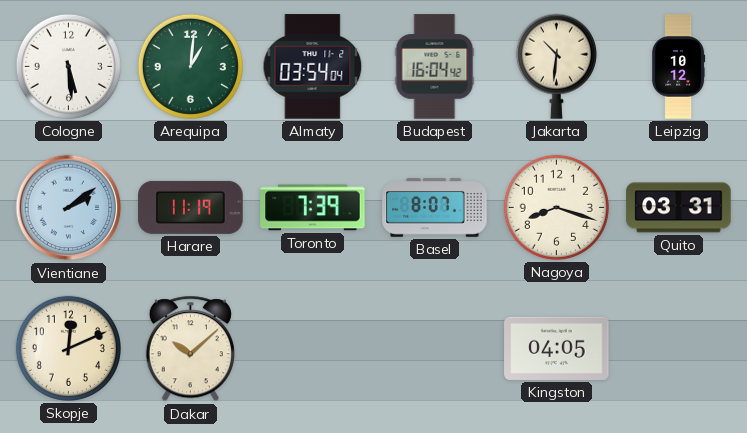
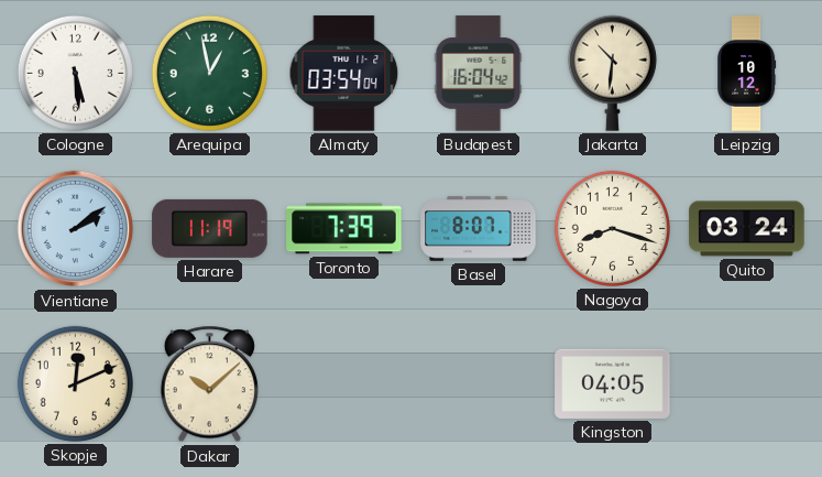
Arequipa: 1:01 -> 12:58
Quito: 03:31 -> 03:24
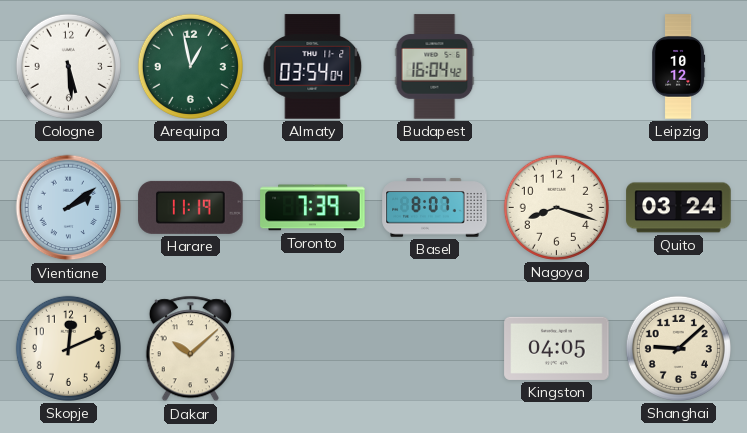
Jakarta: 10:31 -> none
Shanghai: none -> 9:08
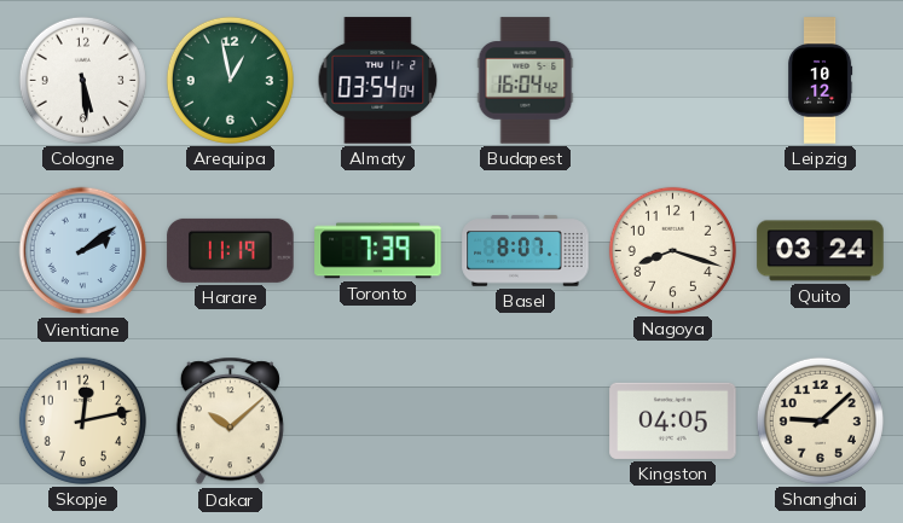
Skopje: 12:11 -> 12:13
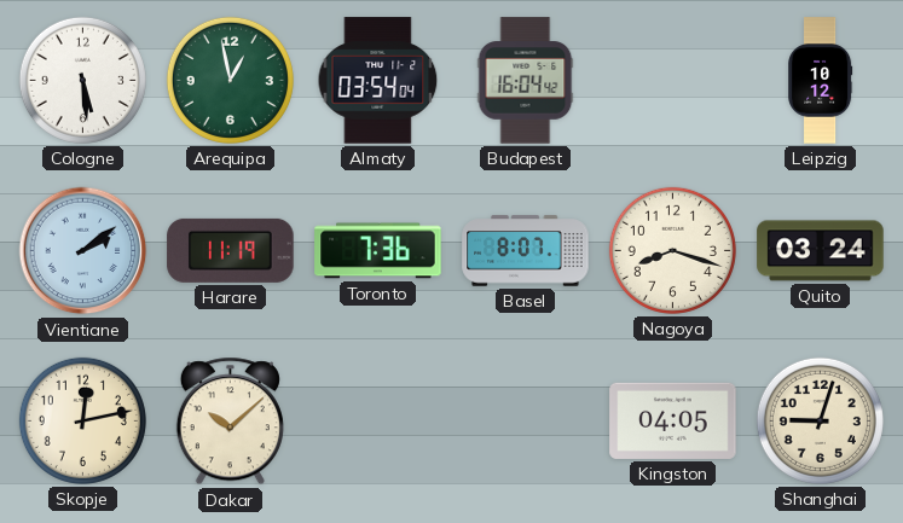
Toronto: 7:39 -> 7:36
Shanghai: 9:08 -> 9:03
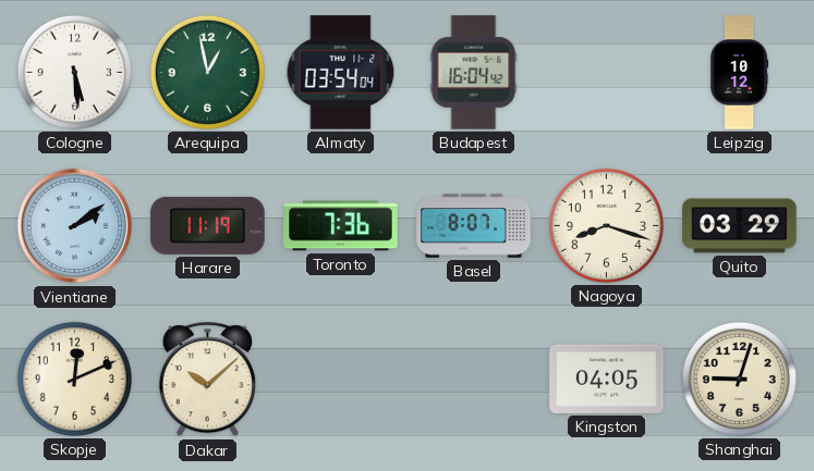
Quito: 03:24 -> 03:29
Skopje: 12:13 -> 12:11
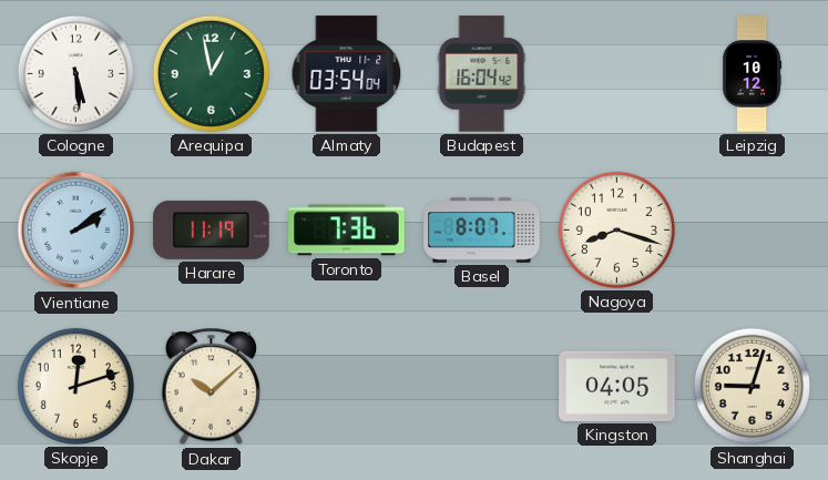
Quito: 03:29 -> none
Skopje: 12:11 -> 12:12
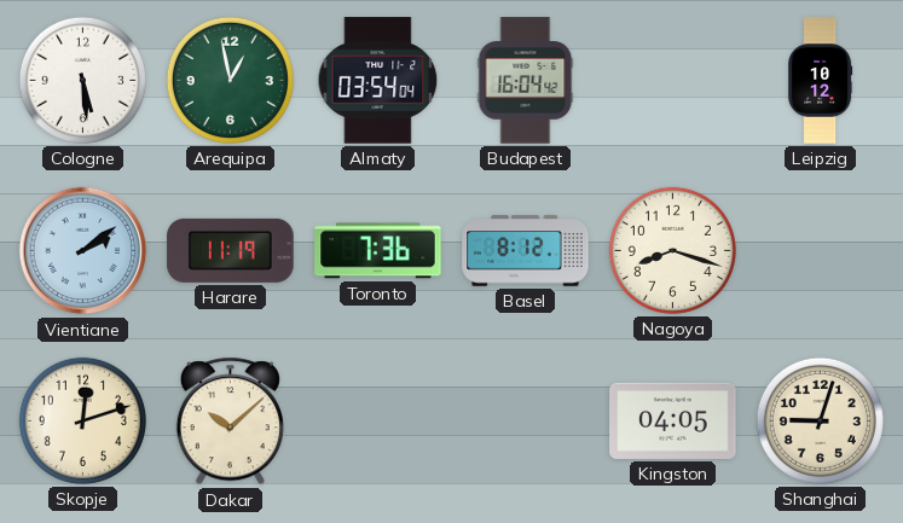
Basel: 8:07 -> 8:12
